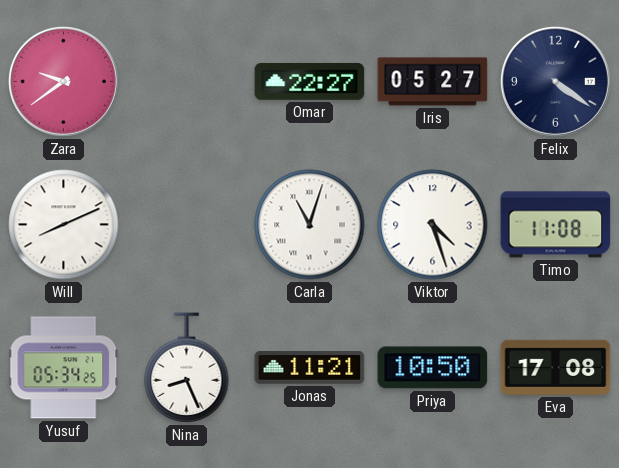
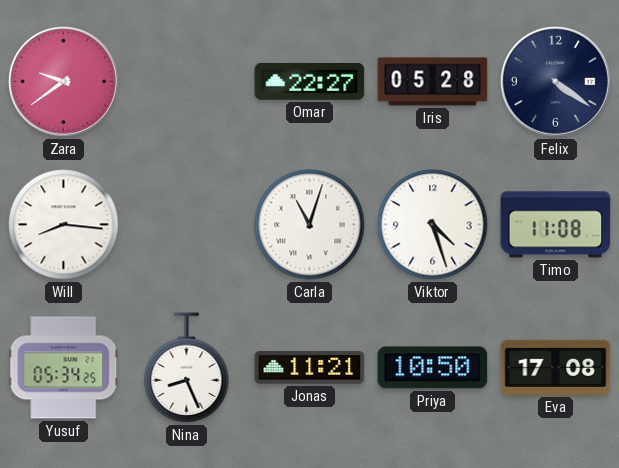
Iris: 05:27 -> 05:28
Will: 8:11 -> 8:16
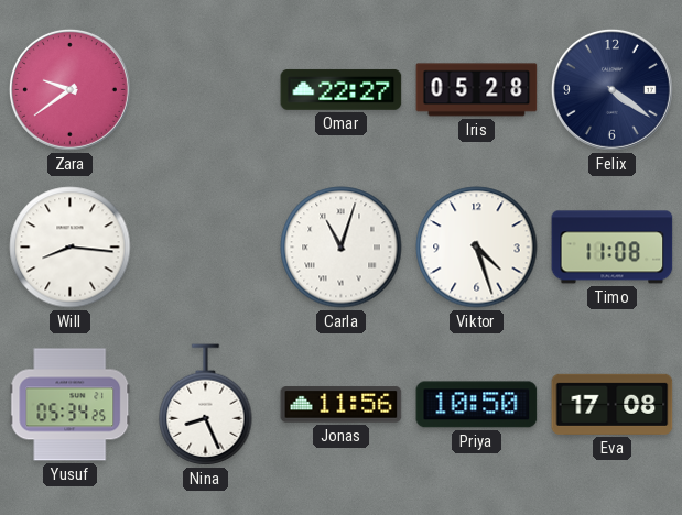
Jonas: 11:21 -> 11:56
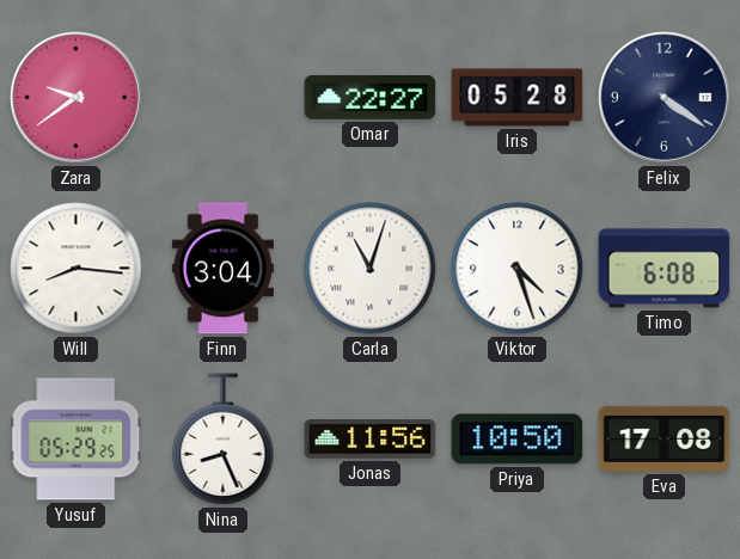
Finn: none -> 3:04
Timo: 11:08 -> 6:08
Yusuf: 05:34 -> 05:29
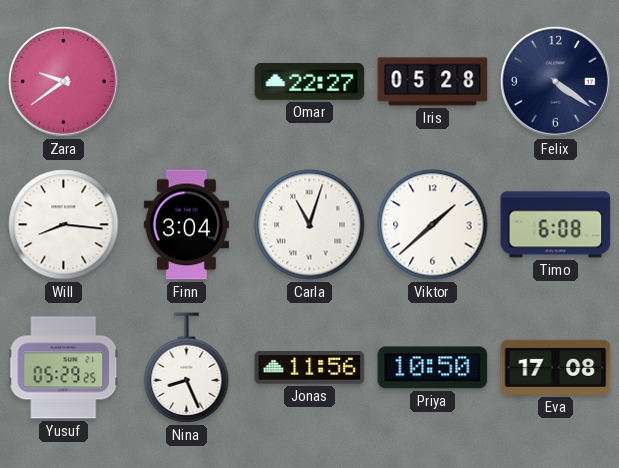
Viktor: 4:27 -> 1:38
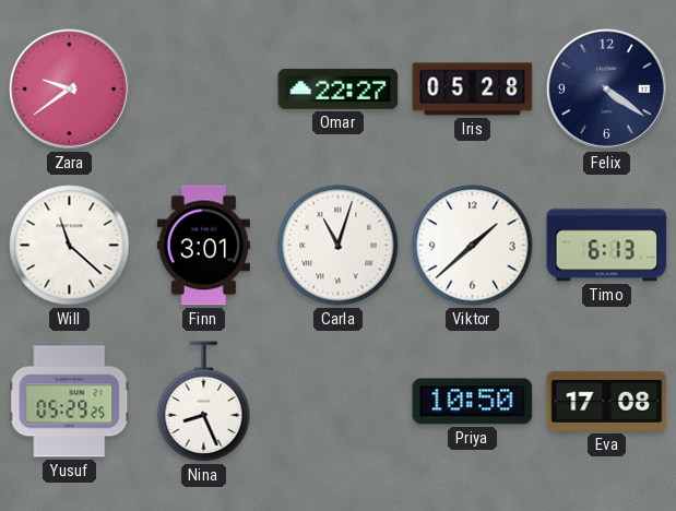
Will: 8:16 -> 11:22
Finn: 3:04 -> 3:01
Timo: 6:08 -> 6:13
Jonas: 11:56 -> none
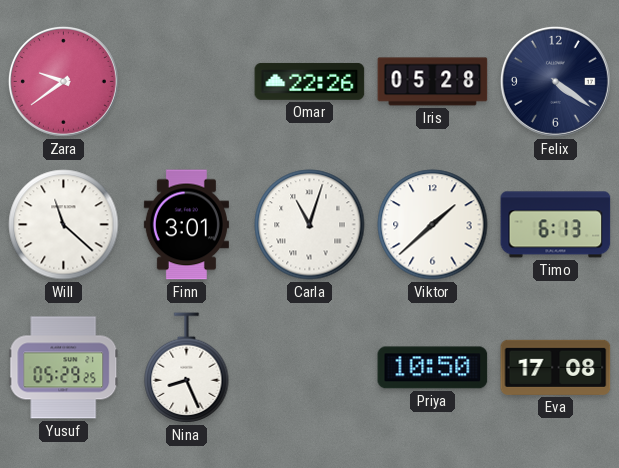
Omar: 22:27 -> 22:26
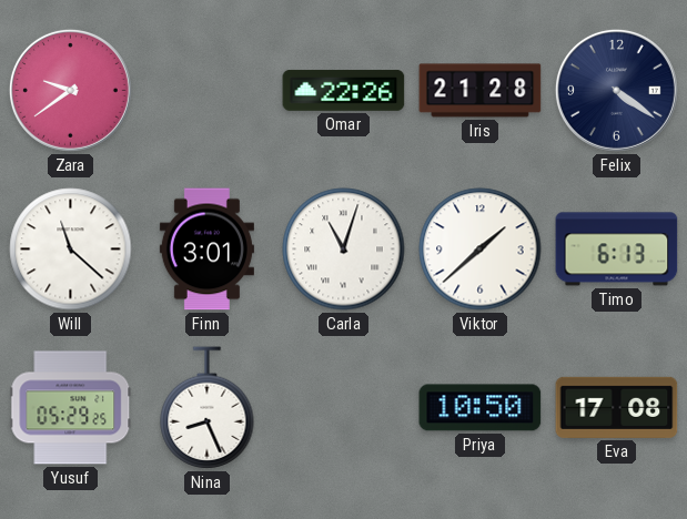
Iris: 05:28 -> 21:28
